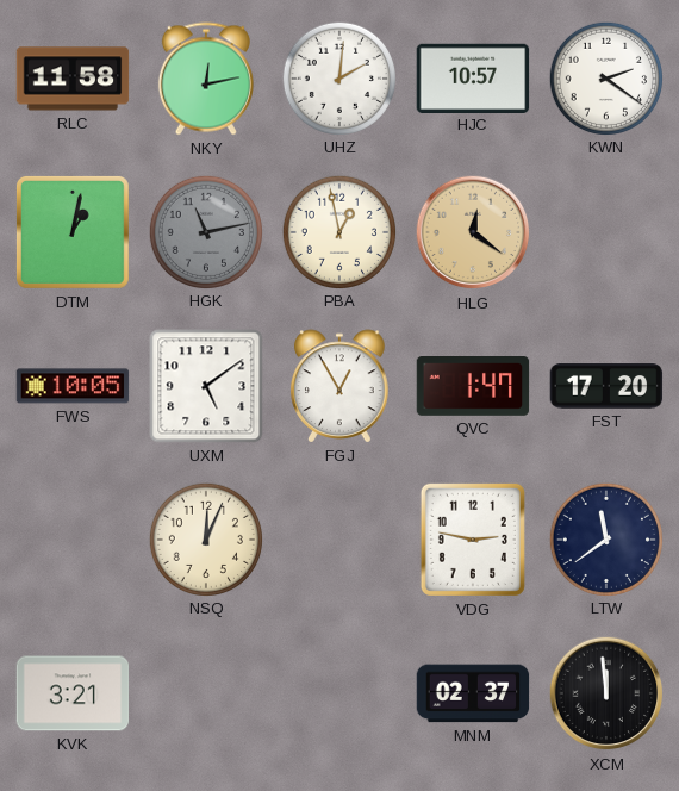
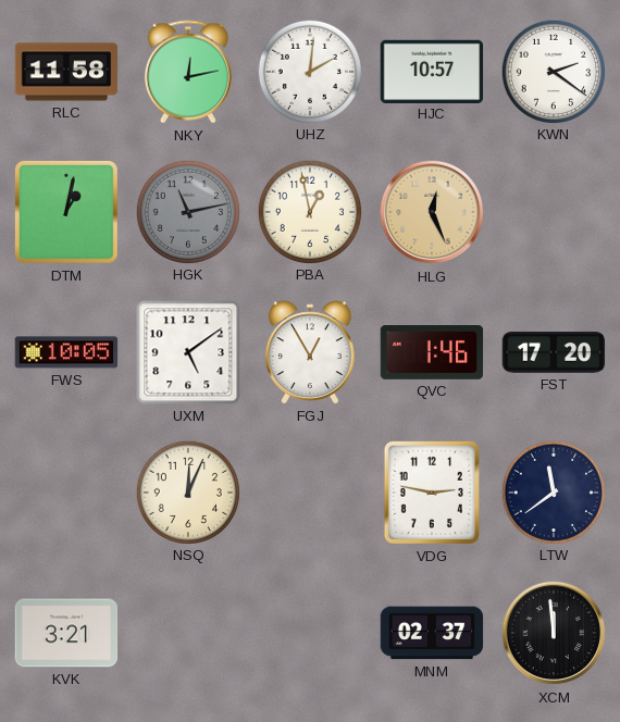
HLG: 12:21 -> 12:26
QVC: 1:47 -> 1:46
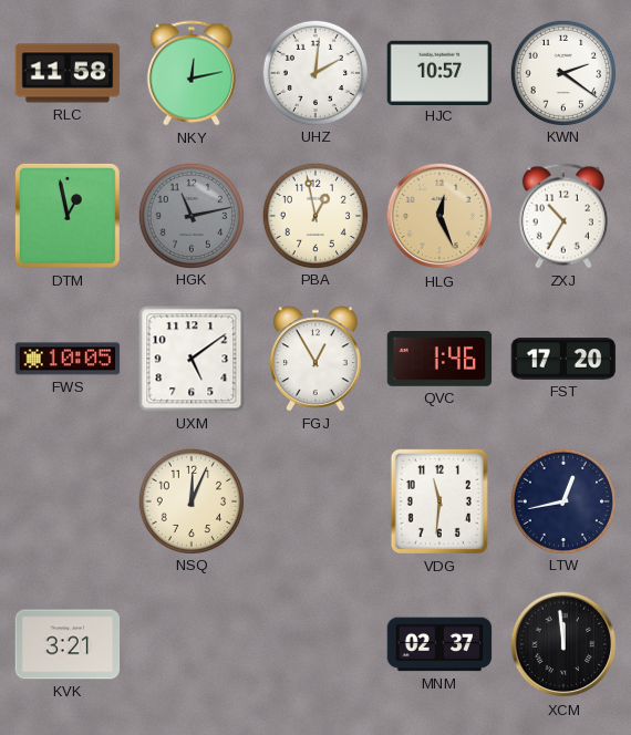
DTM: 1:02 -> 12:58
ZXJ: none -> 10:35
VDG: 2:47 -> 11:31
LTW: 11:39 -> 12:43
